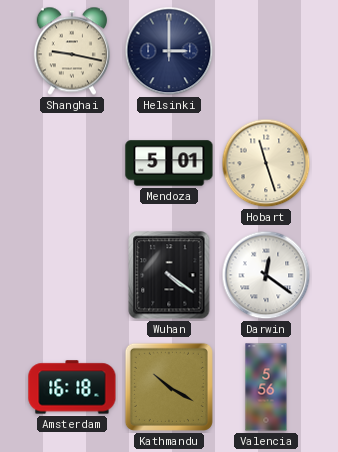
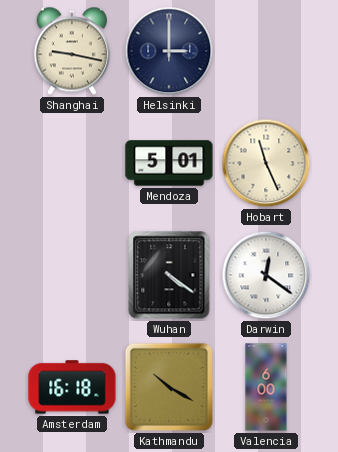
Hobart: 11:27 -> 11:26
Valencia: 5:56 -> 6:00
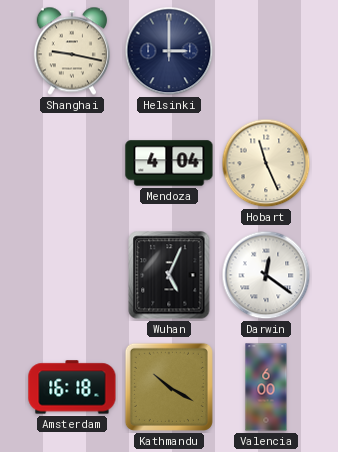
Mendoza: 5:01 -> 4:04
Wuhan: 4:21 -> 5:04
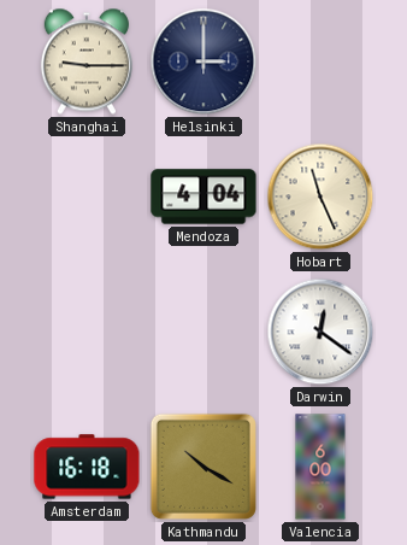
Shanghai: 9:17 -> 9:15
Wuhan: 5:04 -> none
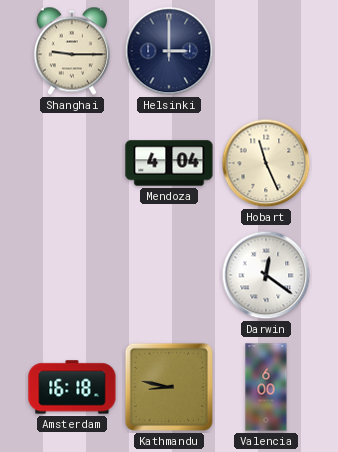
Kathmandu: 10:20 -> 8:47
